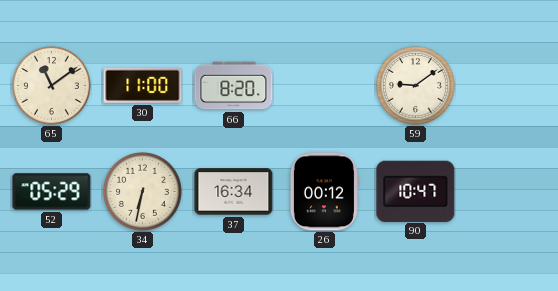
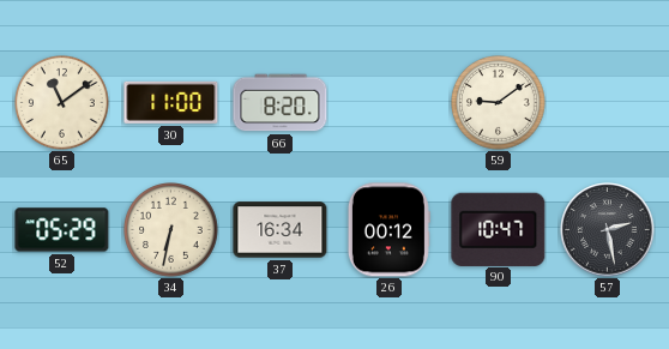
57: none -> 2:28
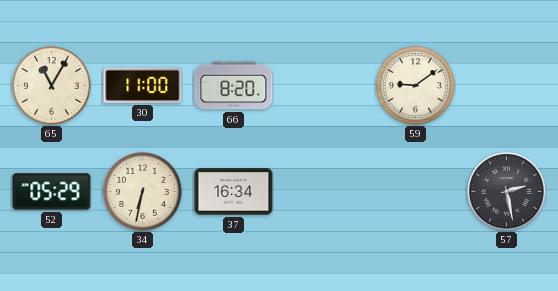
65: 11:09 -> 11:05
26: 00:12 -> none
90: 10:47 -> none
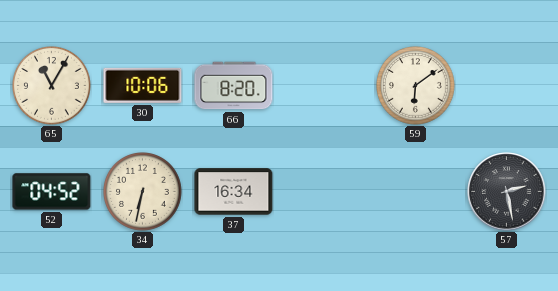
30: 11:00 -> 10:06
59: 9:09 -> 6:09
52: 05:29 -> 04:52
